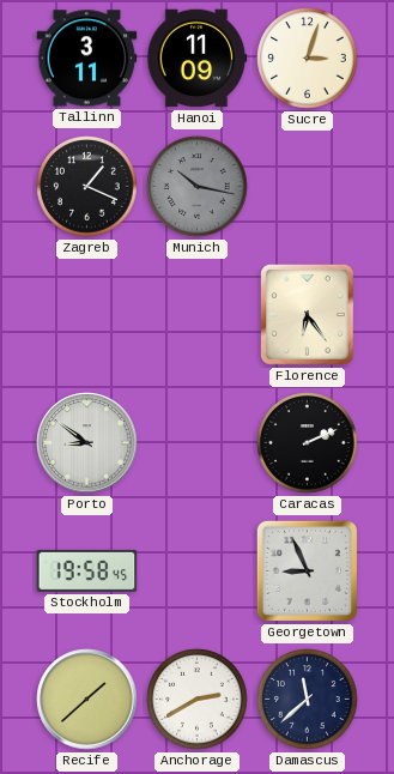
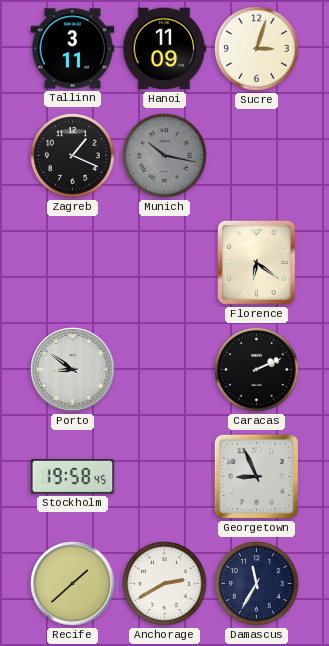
Florence: 6:24 -> 6:21
Damascus: 11:38 -> 11:35
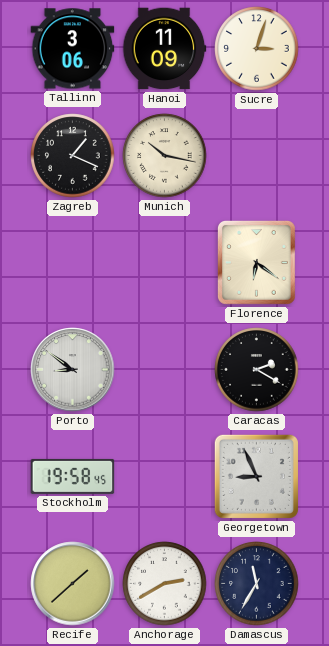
Tallinn: 3:11 -> 3:06
Munich dial: grey -> cream
Caracas: 2:11 -> 2:20
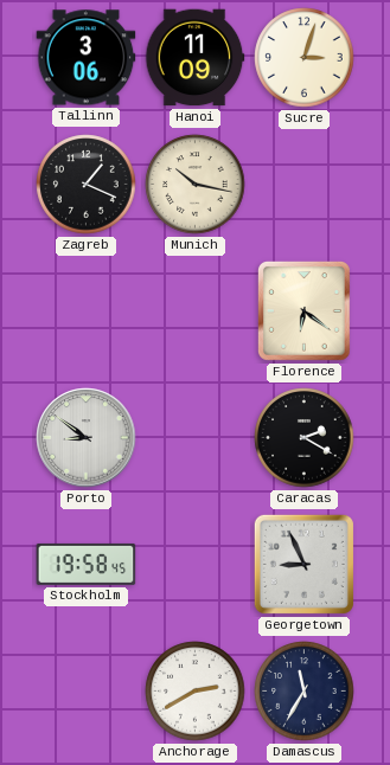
Recife: 1:38 -> none
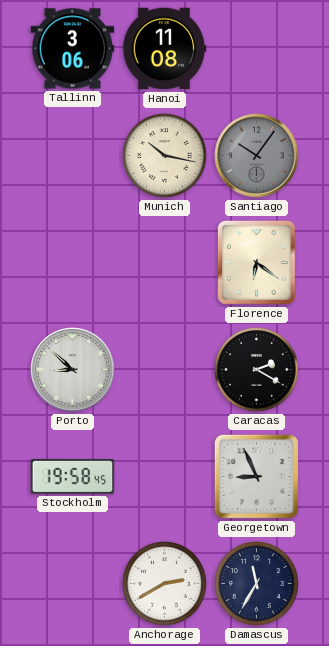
Hanoi: 11:09 -> 11:08
Sucre: 3:03 -> none
Zagreb: 1:19 -> none
Santiago: none -> 10:06
Porto: 8:51 -> 8:52
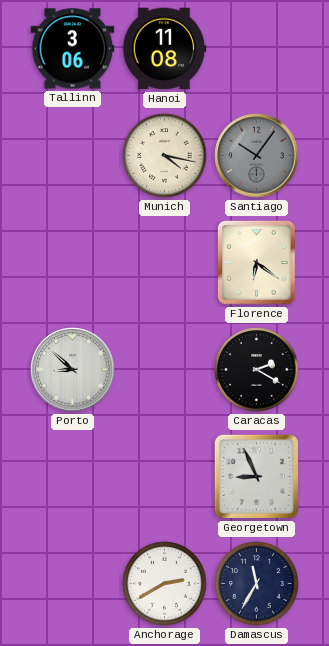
Munich: 10:17 -> 4:17
Stockholm: 19:58 -> none
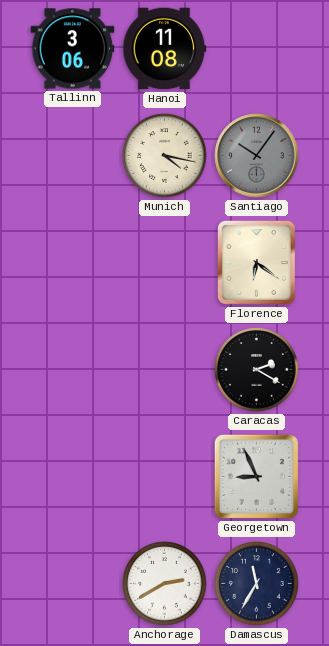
Porto: 8:52 -> none
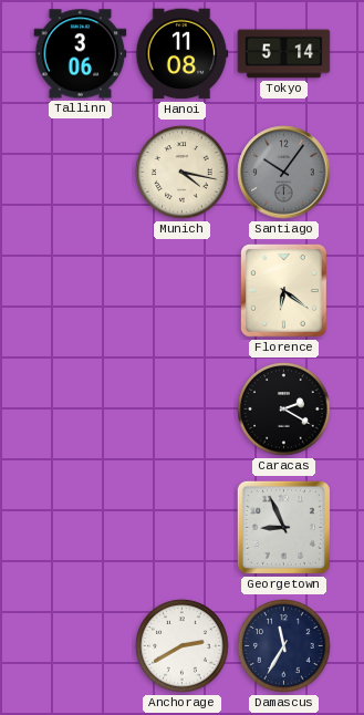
Tokyo: none -> 5:14
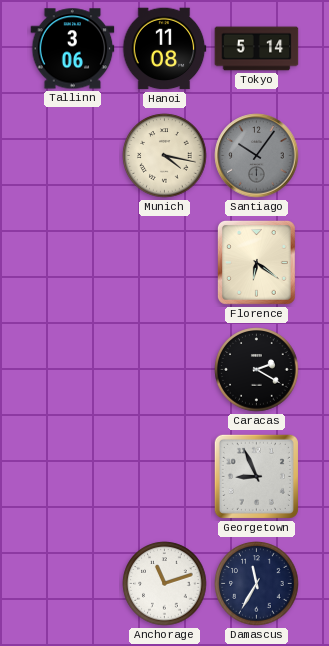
Anchorage: 2:40 -> 11:12
